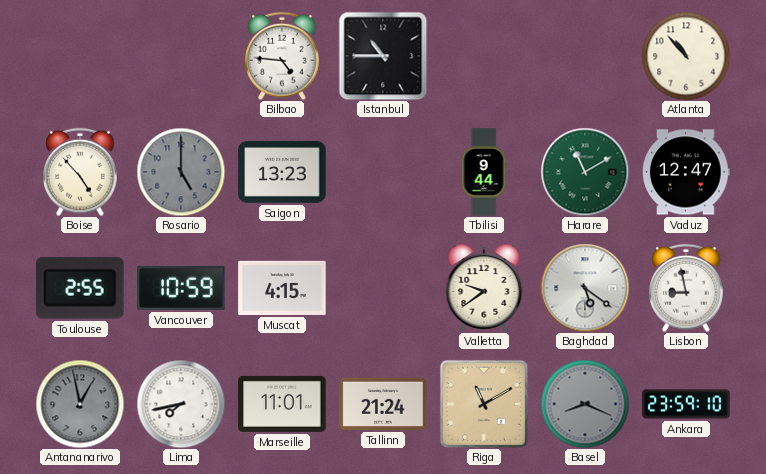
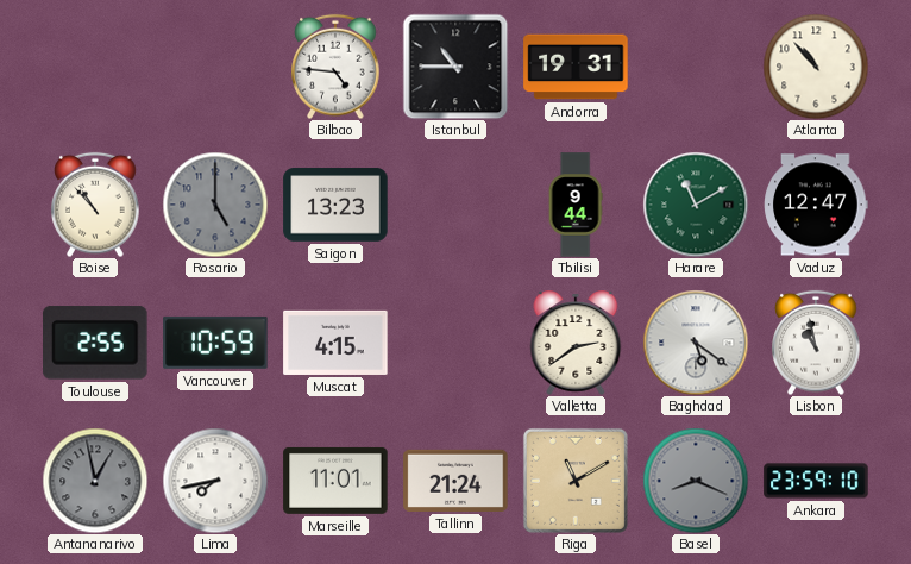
Andorra: none -> 19:31
Boise: 4:53 -> 10:53
Valletta: 9:39 -> 2:39
Lisbon: 8:58 -> 10:58
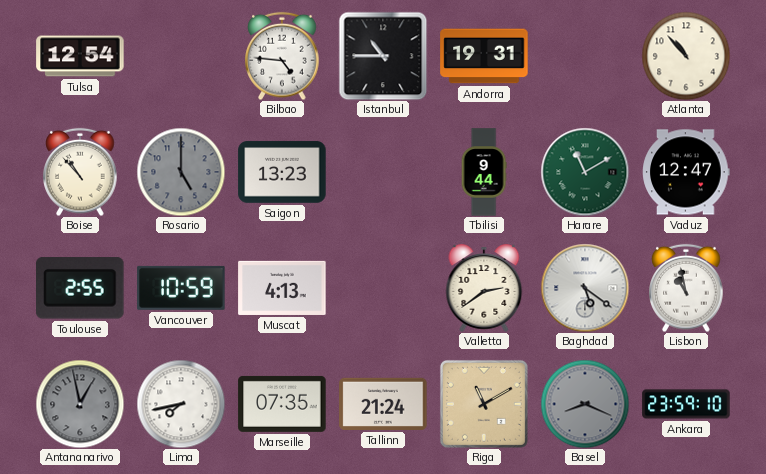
Tulsa: none -> 12:54
Muscat: 4:15 -> 4:13
Marseille: 11:01 -> 07:35
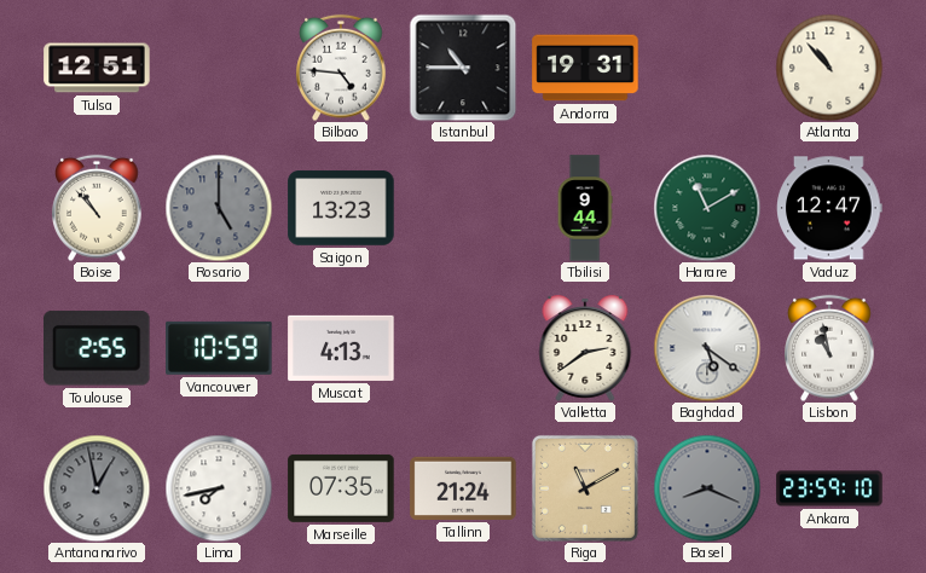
Tulsa: 12:54 -> 12:51
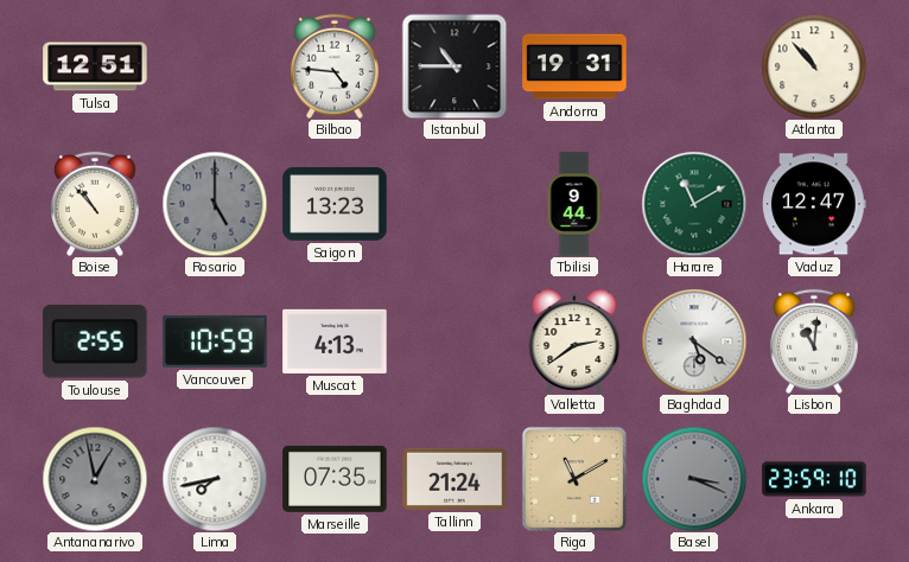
Lisbon: 10:58 -> 11:01
Basel: 8:19 -> 3:19
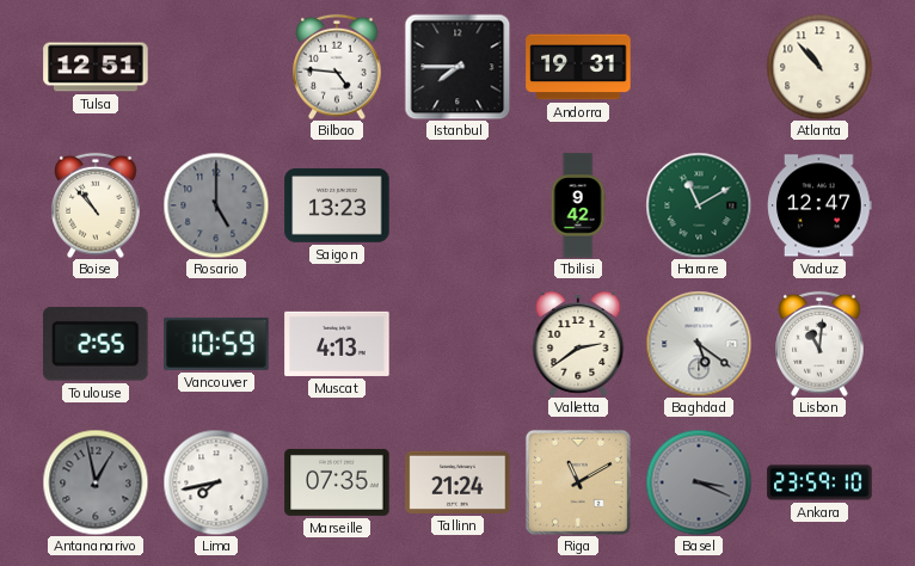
Istanbul: 10:45 -> 7:45
Tbilisi: 9:44 -> 9:42
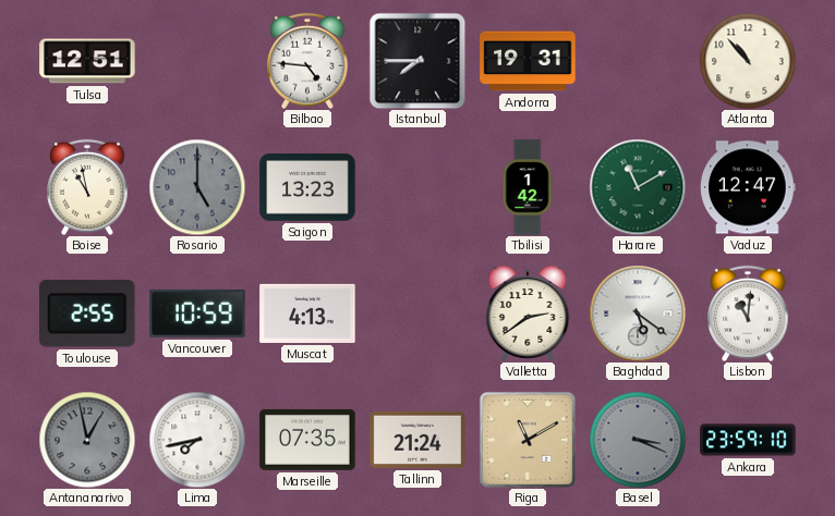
Boise: 10:53 -> 10:58
Tbilisi: 9:42 -> 1:42
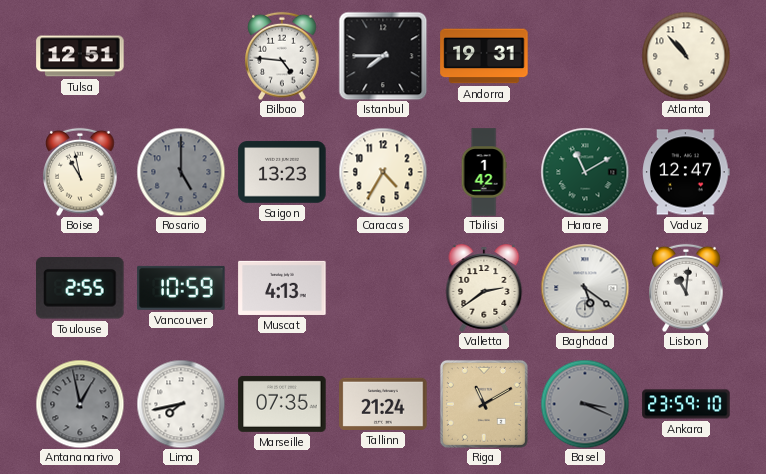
Caracas: none -> 4:35
